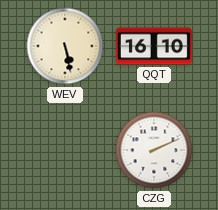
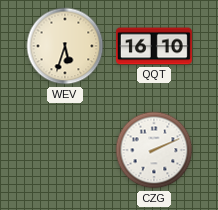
WEV: 5:28 -> 5:33
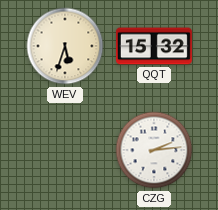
QQT: 16:10 -> 15:32
CZG: 2:11 -> 2:14
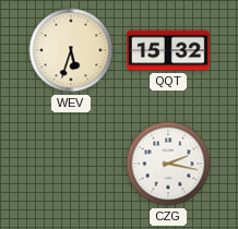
CZG: 2:14 -> 2:17
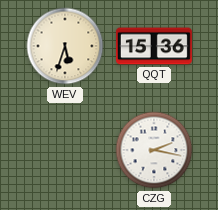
QQT: 15:32 -> 15:36
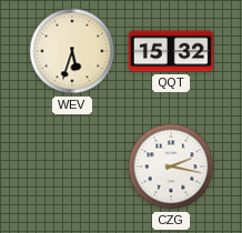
QQT: 15:36 -> 15:32
